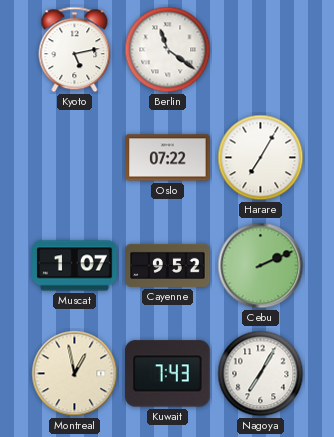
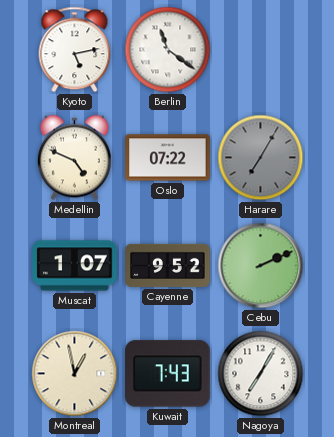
Medellin: none -> 4:49
Harare dial: white -> grey
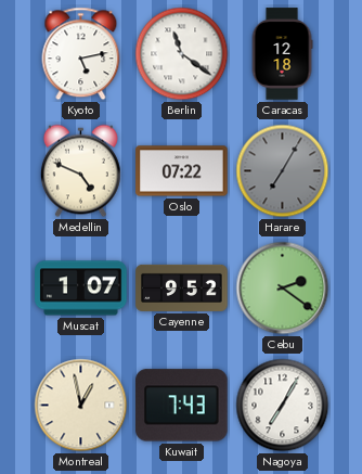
Caracas: none -> 12:18
Cebu: 2:11 -> 2:21
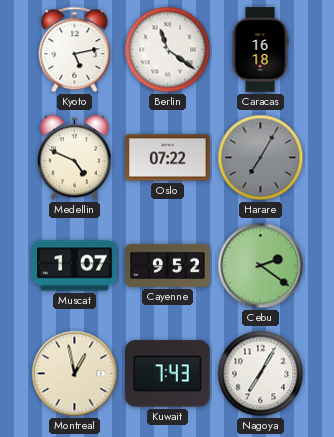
Caracas: 12:18 -> 16:18
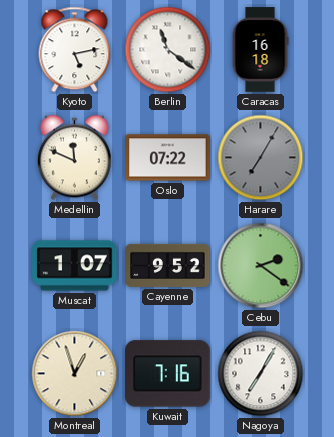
Medellin: 4:49 -> 11:49
Montreal: 12:58 -> 12:57
Kuwait: 7:43 -> 7:16
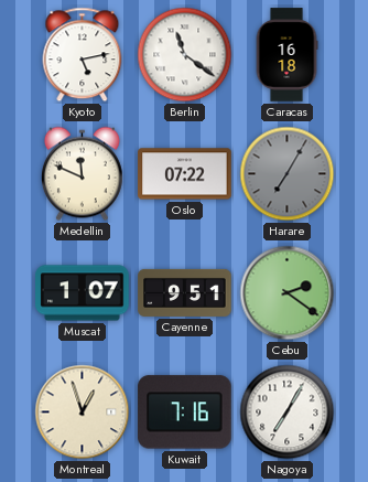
Cayenne: 9:52 -> 9:51
